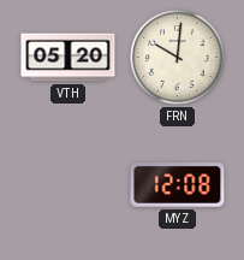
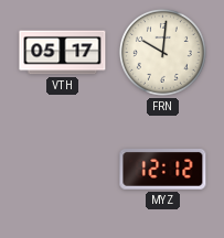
VTH: 05:20 -> 05:17
MYZ: 12:08 -> 12:12
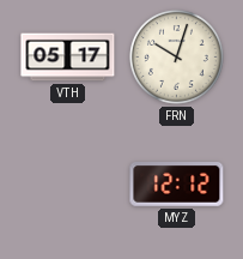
FRN: 10:01 -> 10:03
